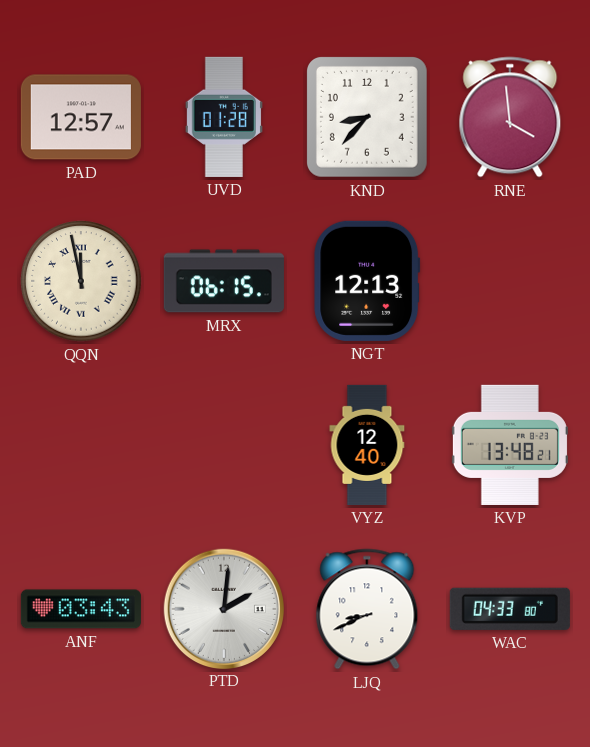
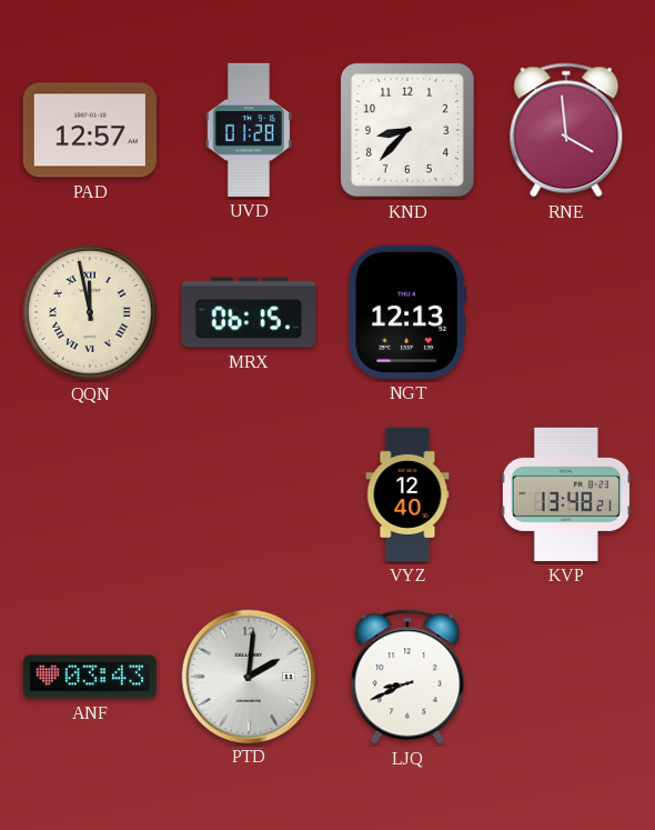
WAC: 04:33 -> none
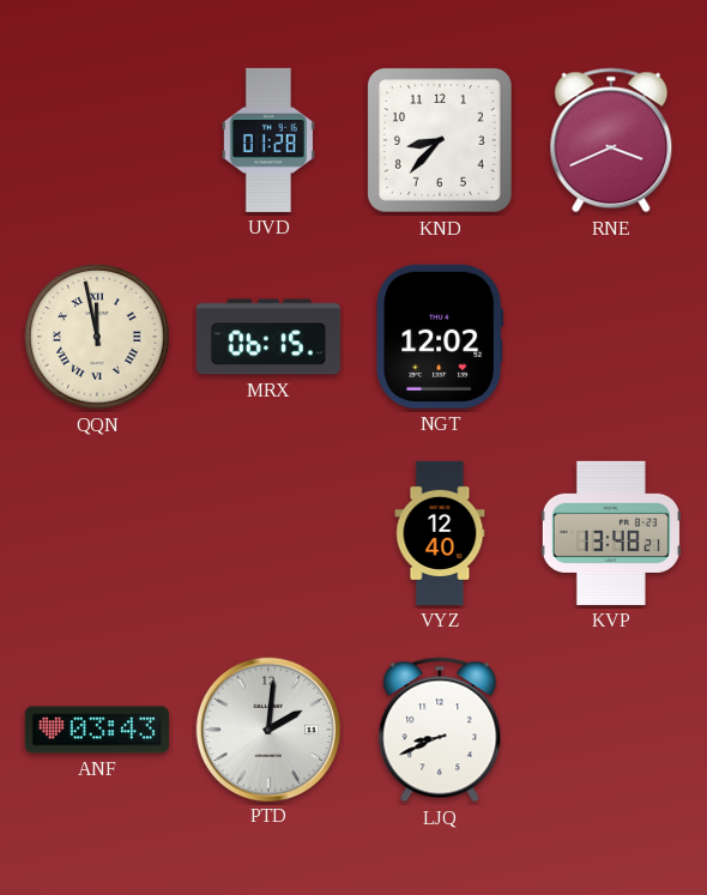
PAD: 12:57 -> none
RNE: 3:59 -> 3:41
NGT: 12:13 -> 12:02
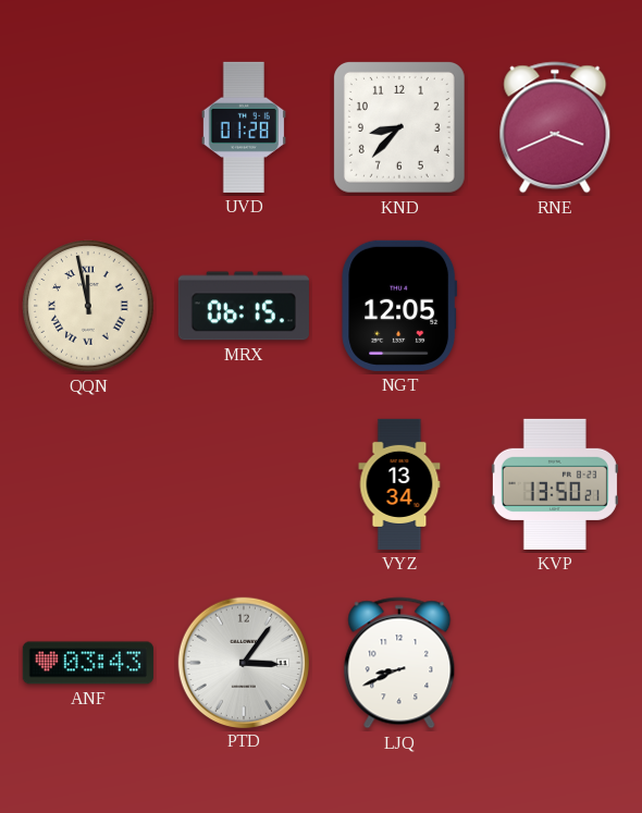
NGT: 12:02 -> 12:05
VYZ: 12:40 -> 13:34
KVP: 13:48 -> 13:50
PTD: 2:01 -> 3:06
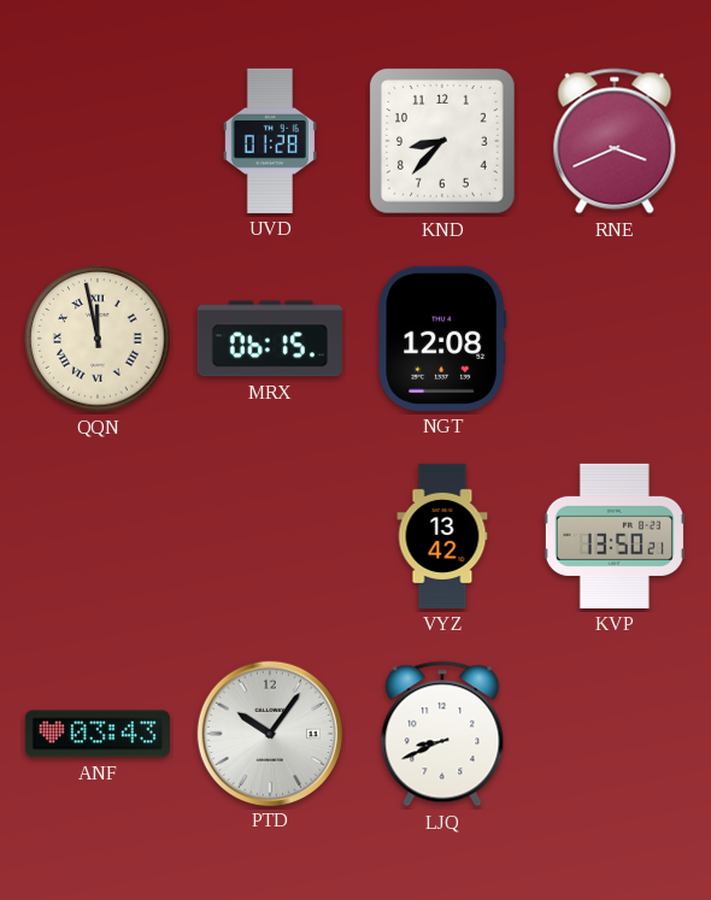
NGT: 12:05 -> 12:08
VYZ: 13:34 -> 13:42
PTD: 3:06 -> 10:06
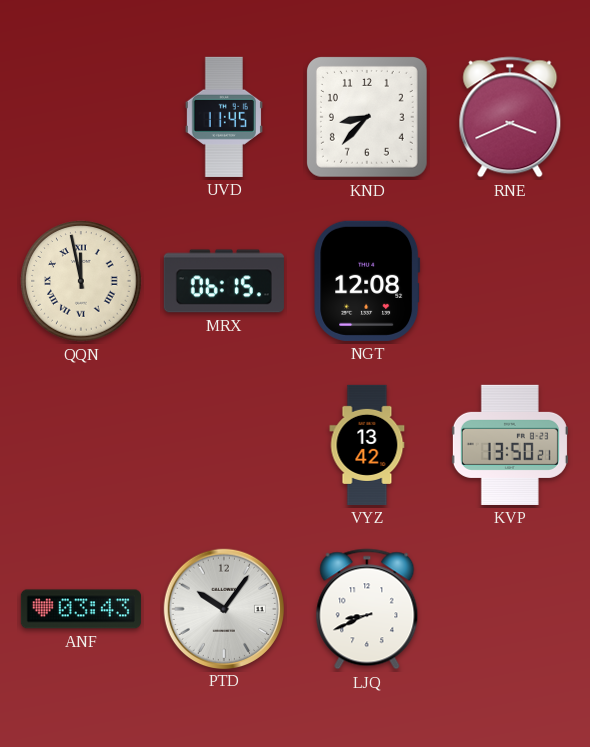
UVD: 01:28 -> 11:45
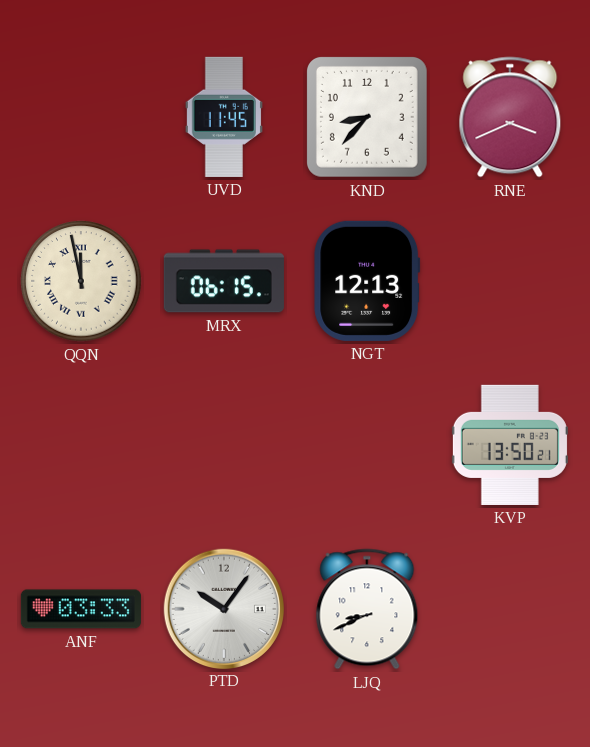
NGT: 12:08 -> 12:13
VYZ: 13:42 -> none
ANF: 03:43 -> 03:33
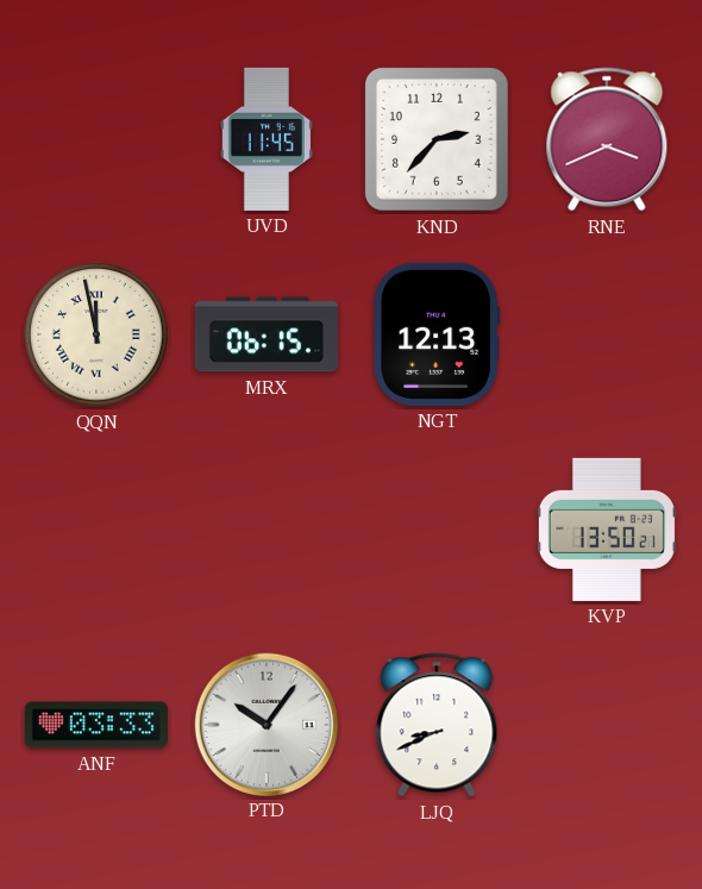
KND: 8:37 -> 2:37
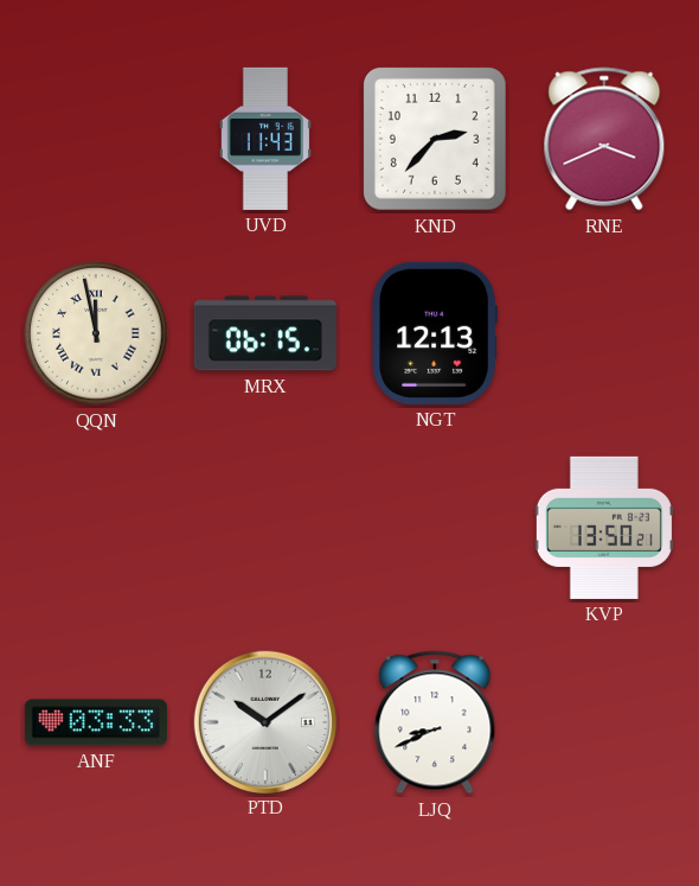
UVD: 11:45 -> 11:43
PTD: 10:06 -> 10:09
